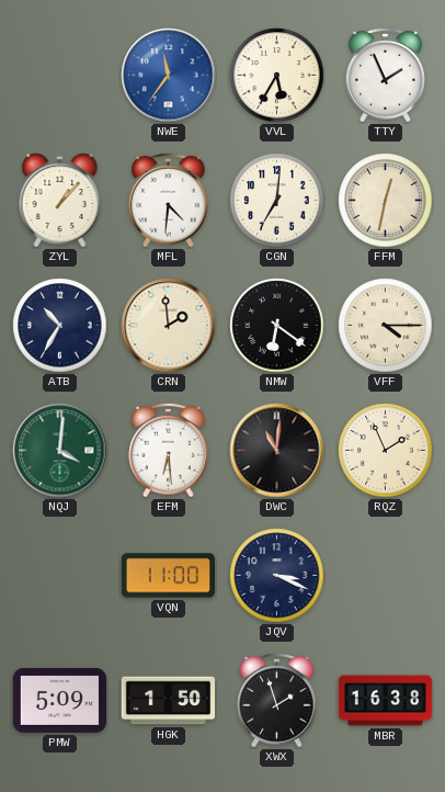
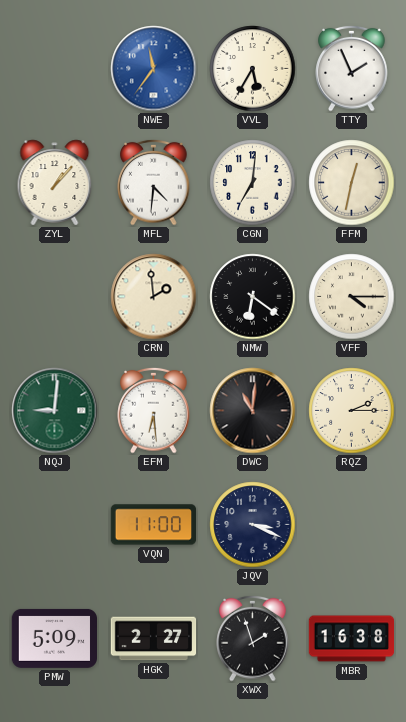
ATB: 10:35 -> none
NQJ: 4:01 -> 9:01
RQZ: 1:56 -> 2:15
HGK: 1:50 -> 2:27
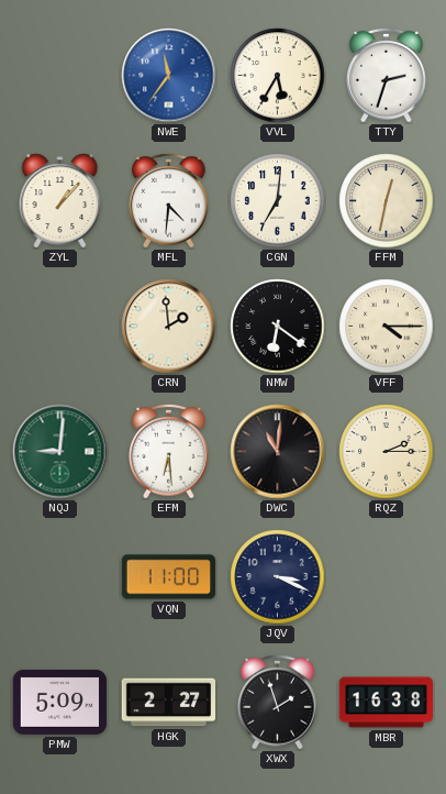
TTY: 1:56 -> 2:33
